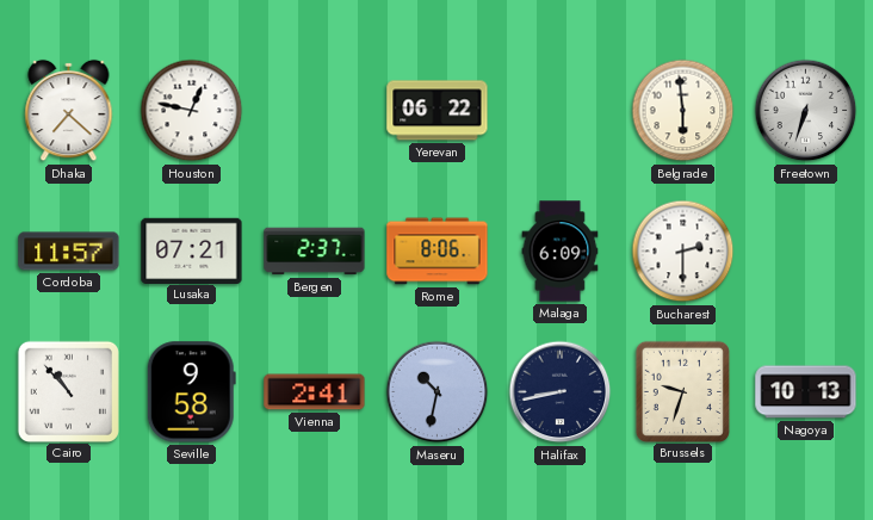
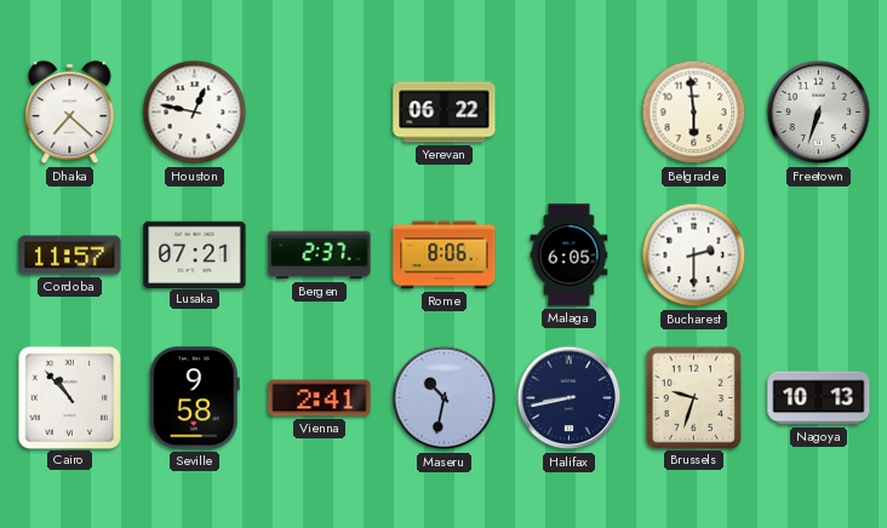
Malaga: 6:09 -> 6:05
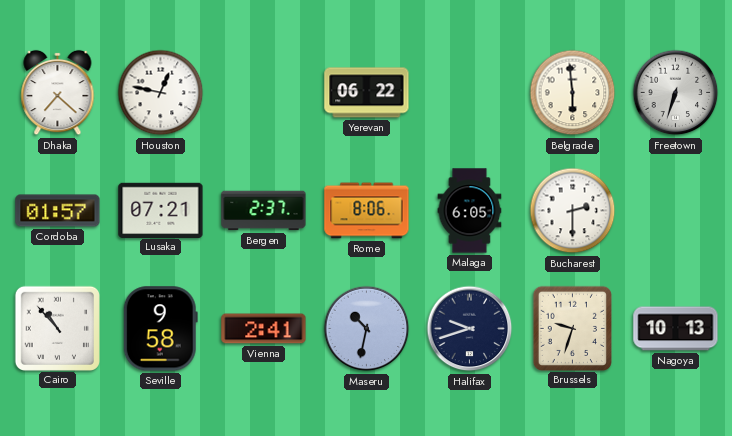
Cordoba: 11:57 -> 01:57
Halifax: 8:43 -> 9:42
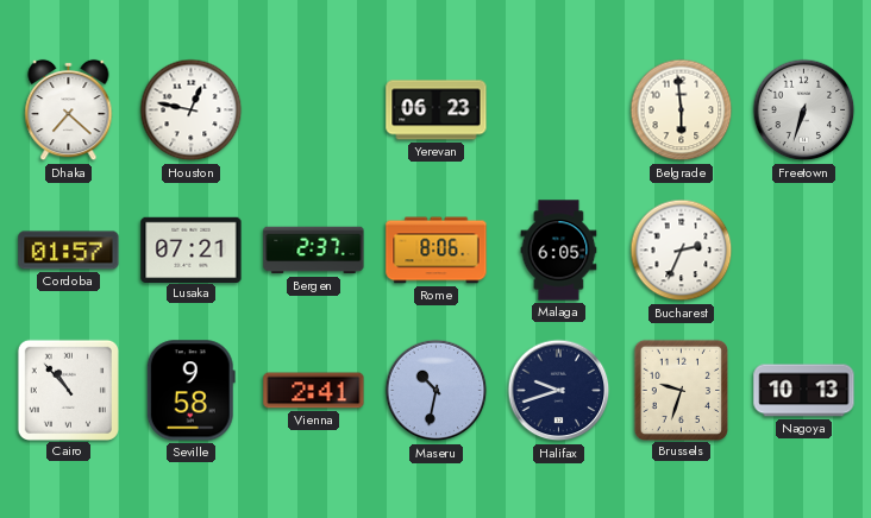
Yerevan: 06:22 -> 06:23
Bucharest: 2:30 -> 2:34
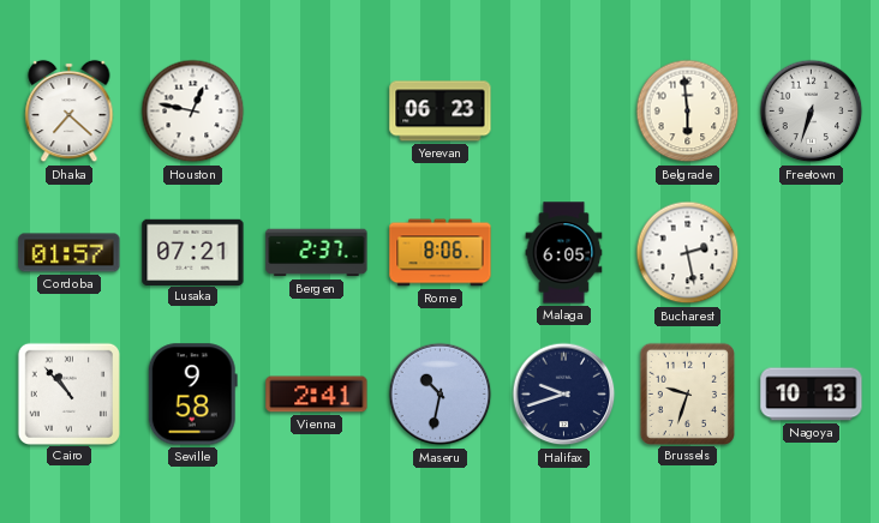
Bucharest: 2:34 -> 2:28
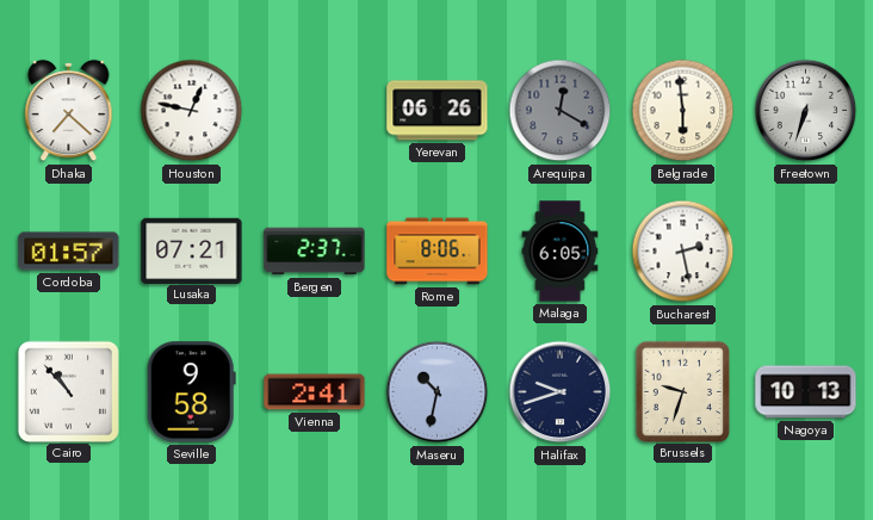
Yerevan: 06:23 -> 06:26
Arequipa: none -> 12:20
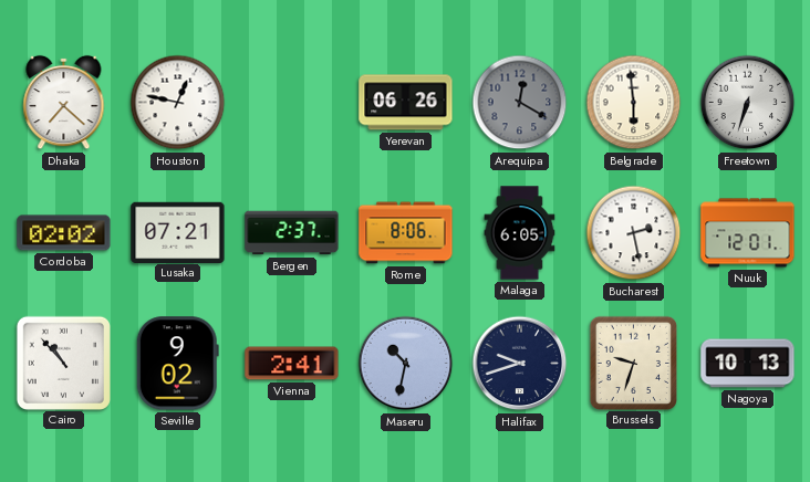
Cordoba: 01:57 -> 02:02
Nuuk: none -> 12:01
Seville: 9:58 -> 9:02
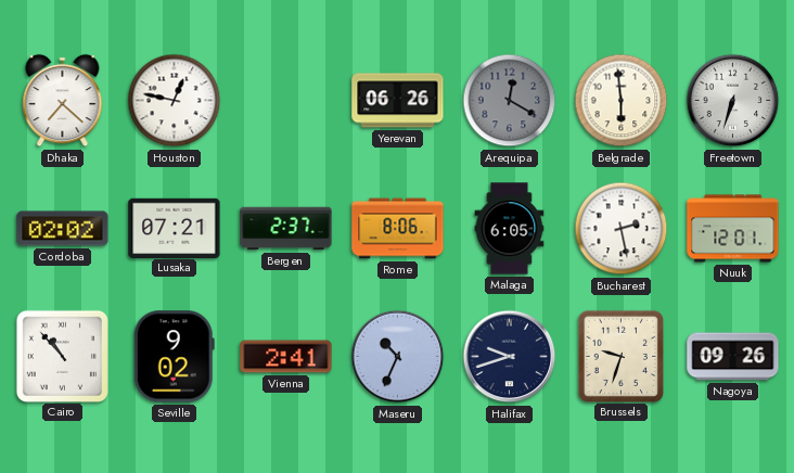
Maseru: 10:32 -> 10:34
Nagoya: 10:13 -> 09:26
